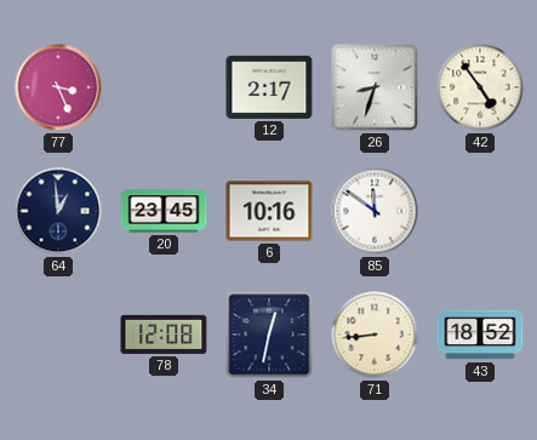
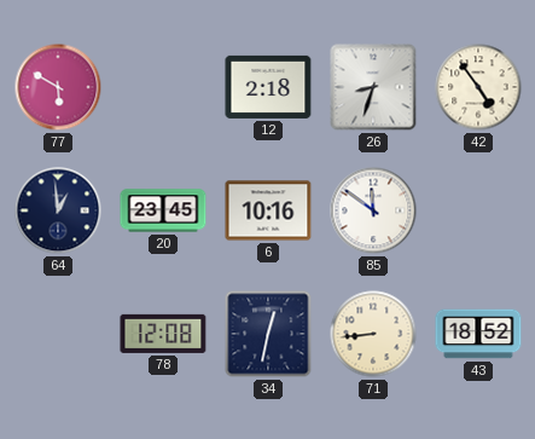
77: 3:26 -> 5:50
12: 2:17 -> 2:18
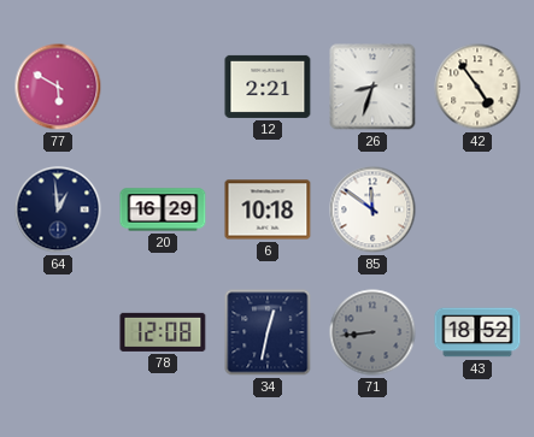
12: 2:18 -> 2:21
20: 23:45 -> 16:29
6: 10:16 -> 10:18
71 dial: cream -> grey
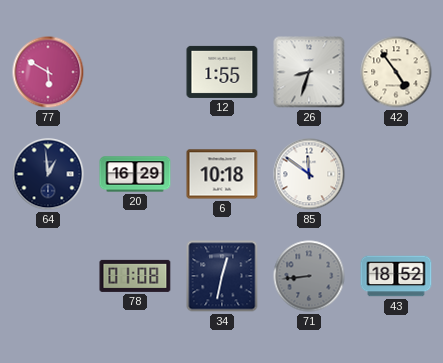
12: 2:21 -> 1:55
78: 12:08 -> 01:08
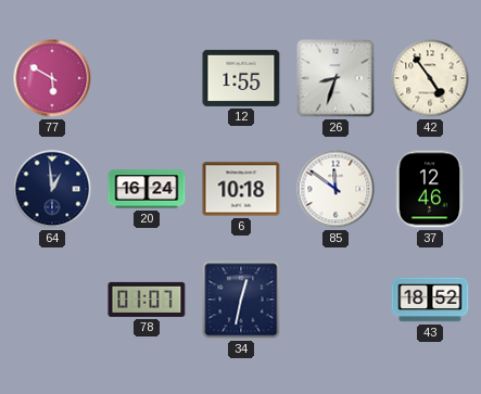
20: 16:29 -> 16:24
37: none -> 12:46
78: 01:08 -> 01:07
71: 8:44 -> none
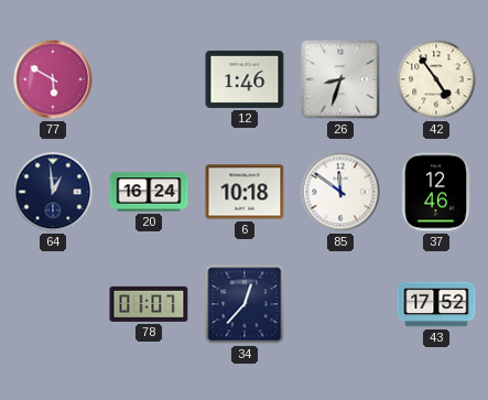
12: 1:55 -> 1:46
34: 12:32 -> 12:37
43: 18:52 -> 17:52
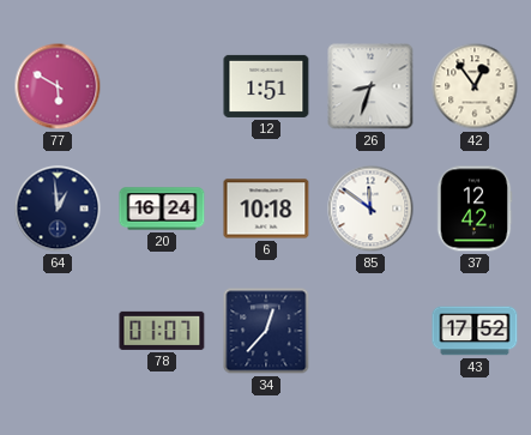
12: 1:46 -> 1:51
42: 4:54 -> 12:54
37: 12:46 -> 12:42
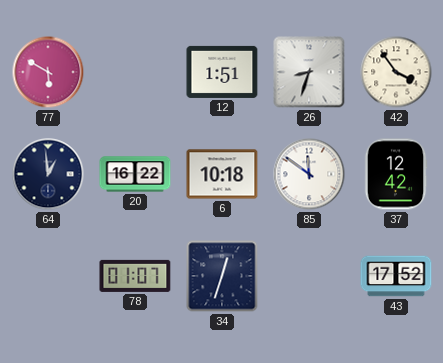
42: 12:54 -> 3:54
20: 16:24 -> 16:22
34: 12:37 -> 12:33
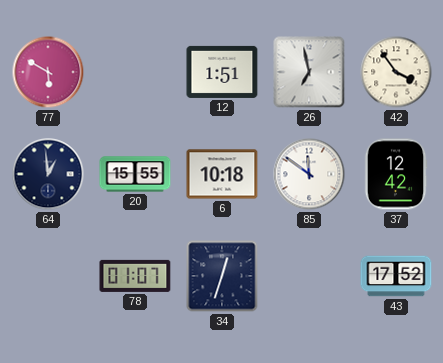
26: 8:33 -> 6:58
20: 16:22 -> 15:55
